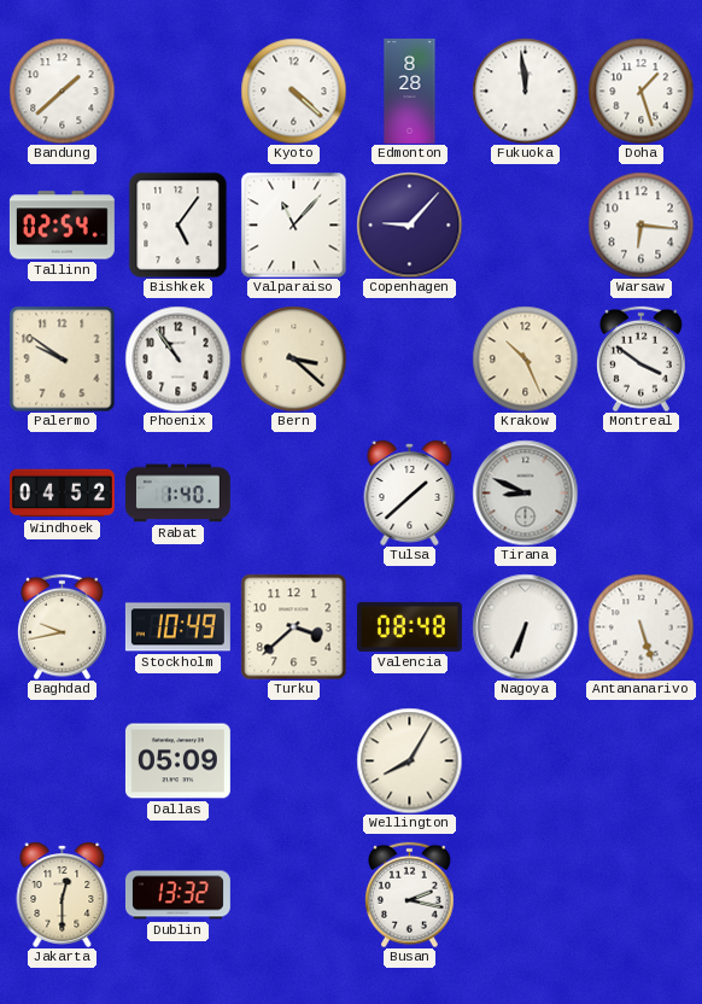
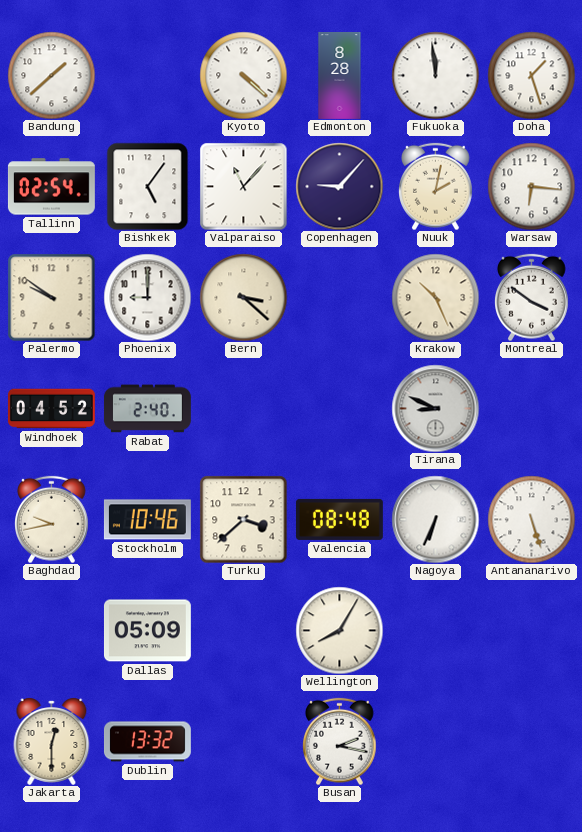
Nuuk: none -> 2:02
Phoenix: 10:54 -> 9:00
Rabat: 1:40 -> 2:40
Tulsa: 1:38 -> none
Stockholm: 10:49 -> 10:46
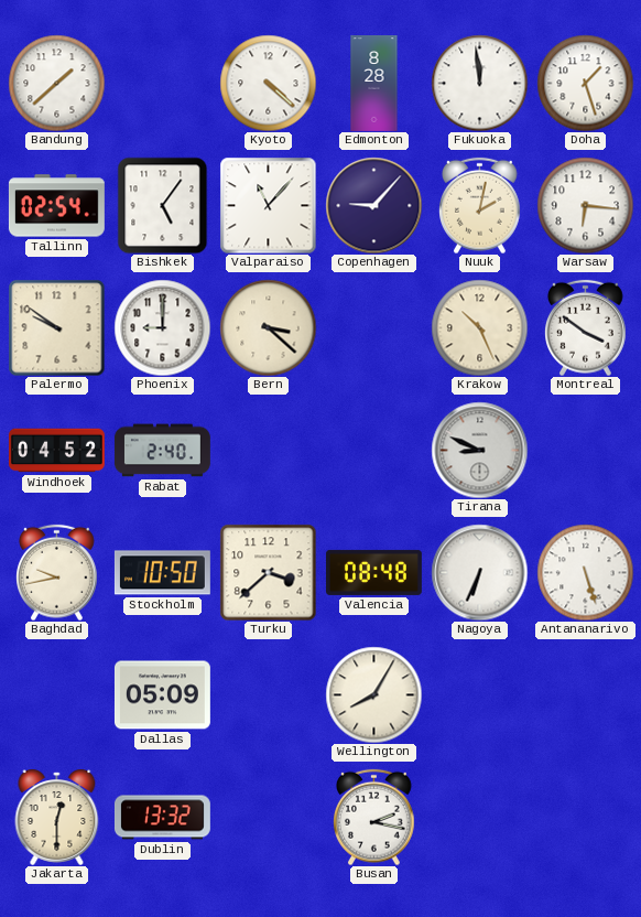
Stockholm: 10:46 -> 10:50
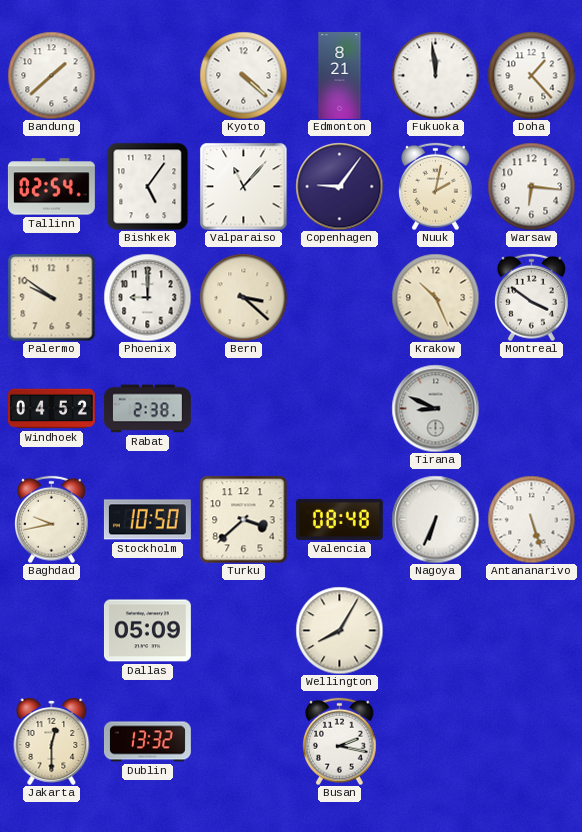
Edmonton: 8:28 -> 8:21
Doha: 1:27 -> 1:23
Copenhagen: 9:07 -> 9:06
Rabat: 2:40 -> 2:38
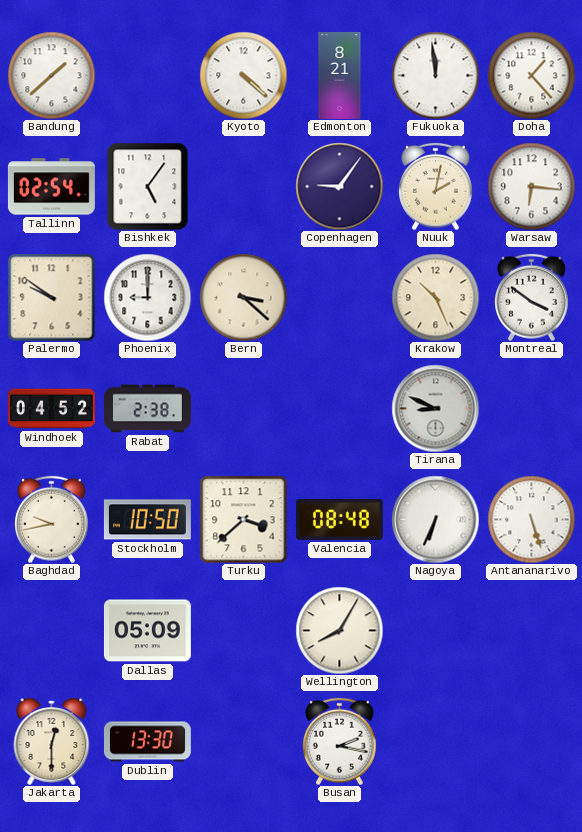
Valparaiso: 11:07 -> none
Dublin: 13:32 -> 13:30
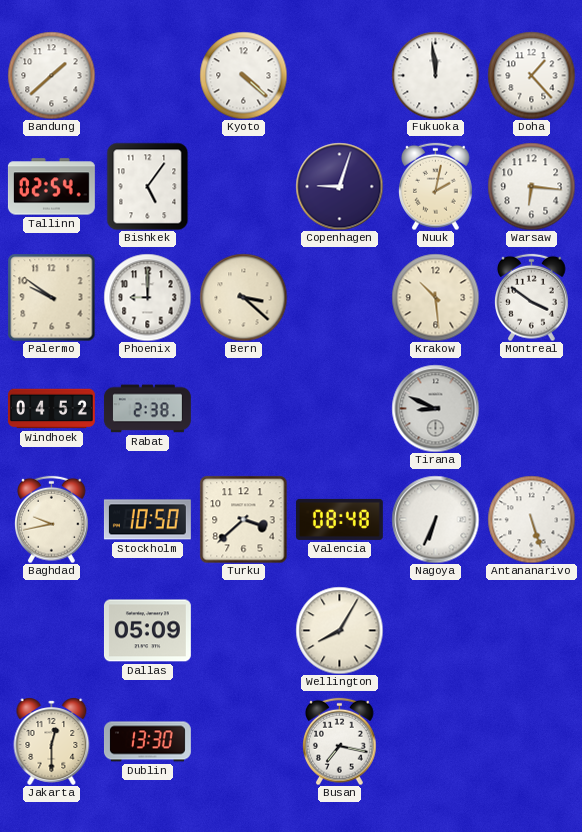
Edmonton: 8:21 -> none
Copenhagen: 9:06 -> 9:03
Krakow: 10:26 -> 10:29
Busan: 2:17 -> 7:17
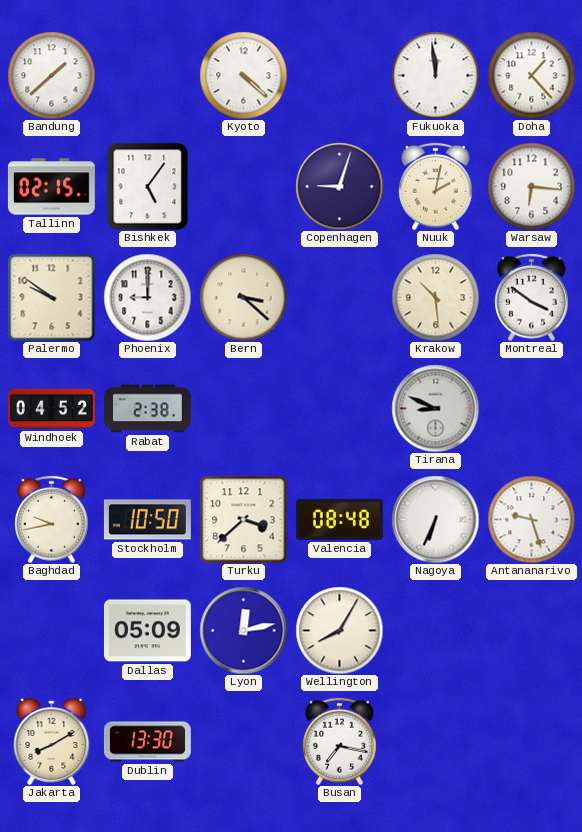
Tallinn: 02:54 -> 02:15
Antananarivo: 5:27 -> 9:27
Lyon: none -> 12:13
Jakarta: 12:30 -> 8:10
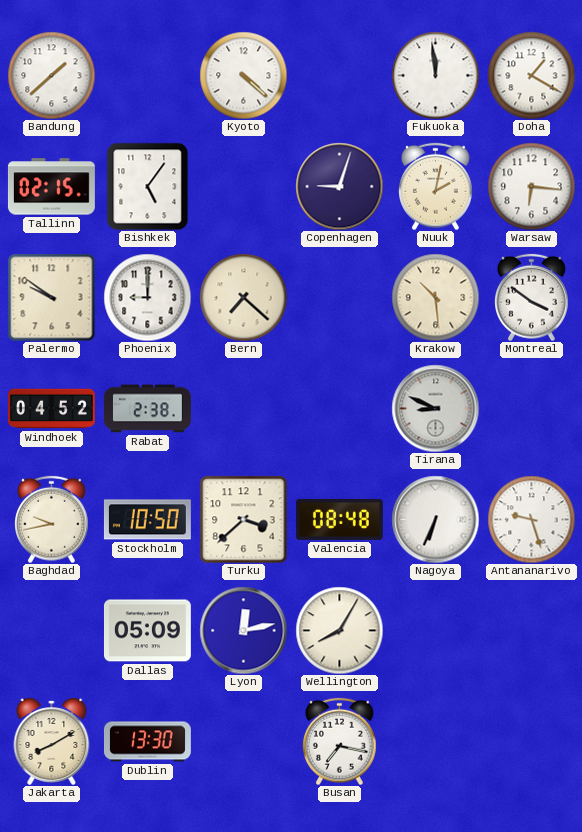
Doha: 1:23 -> 1:20
Bern: 3:22 -> 7:22
